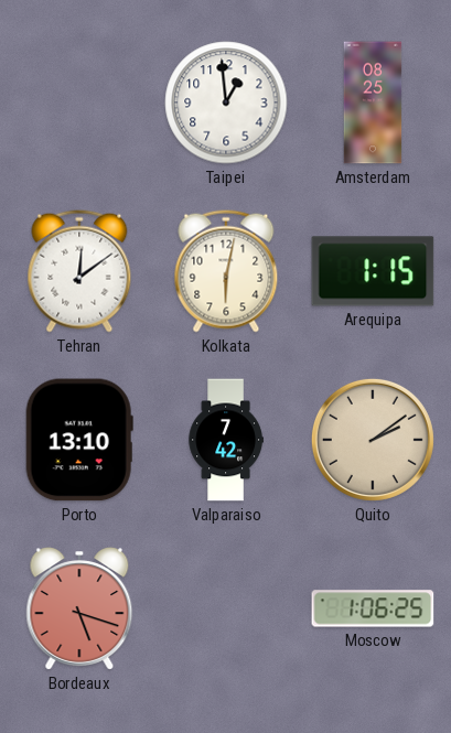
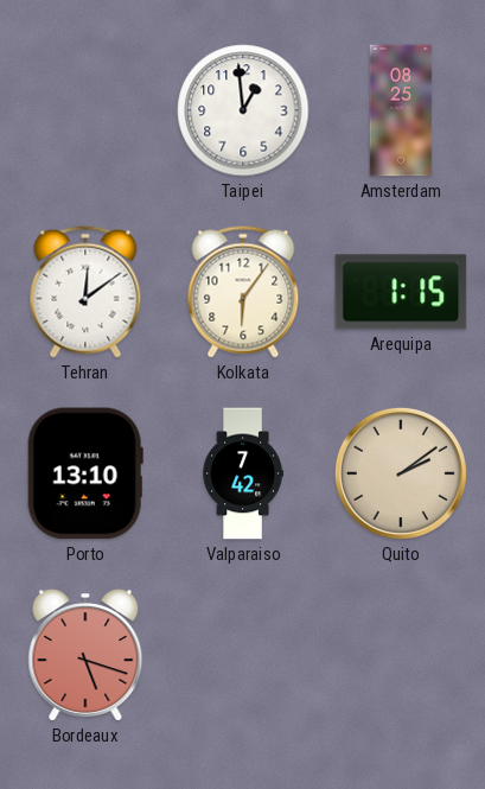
Kolkata: 6:02 -> 6:06
Moscow: 1:06 -> none
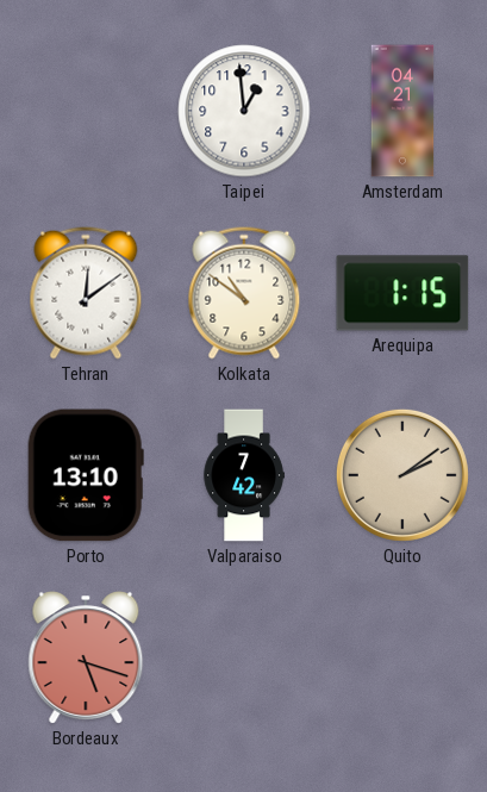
Amsterdam: 08:25 -> 04:21
Kolkata: 6:06 -> 10:51
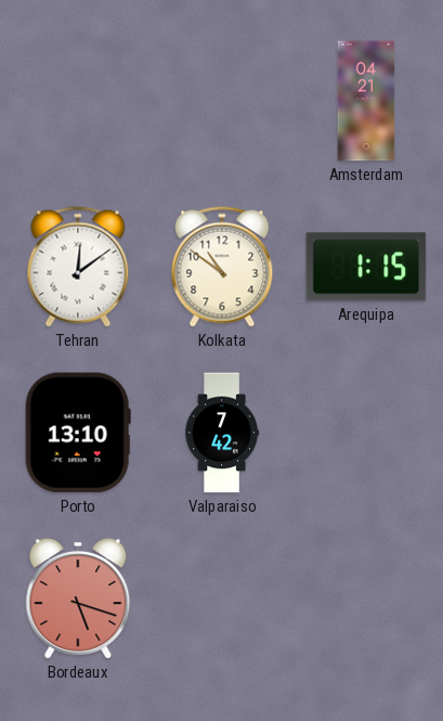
Taipei: 12:59 -> none
Quito: 2:09 -> none
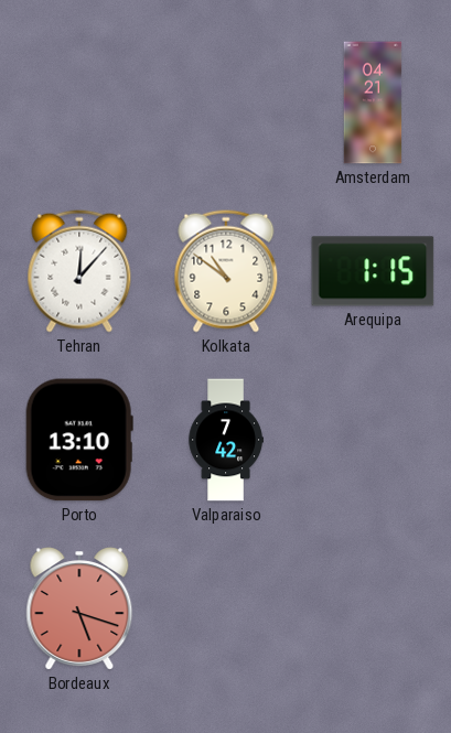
Tehran: 12:09 -> 12:07
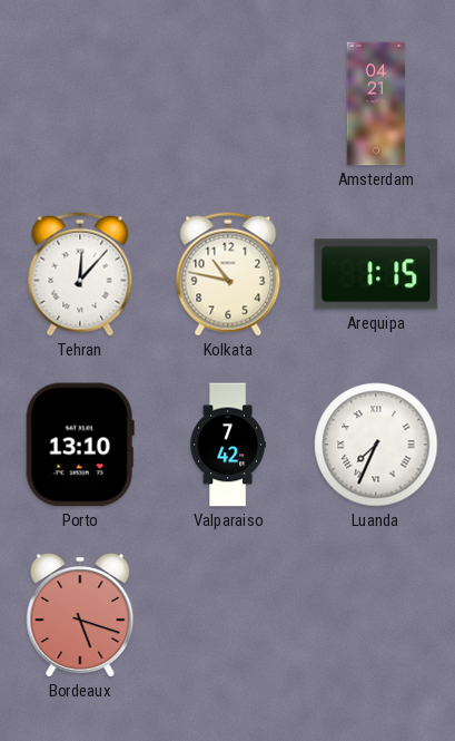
Kolkata: 10:51 -> 10:47
Luanda: none -> 7:34
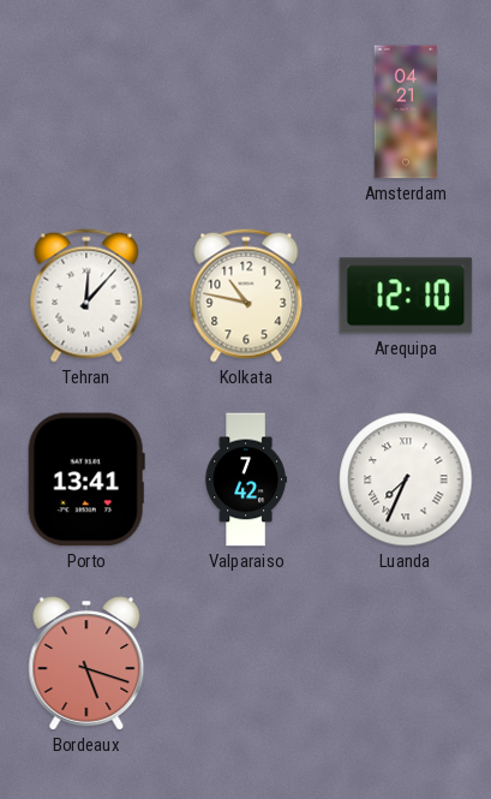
Arequipa: 1:15 -> 12:10
Porto: 13:10 -> 13:41
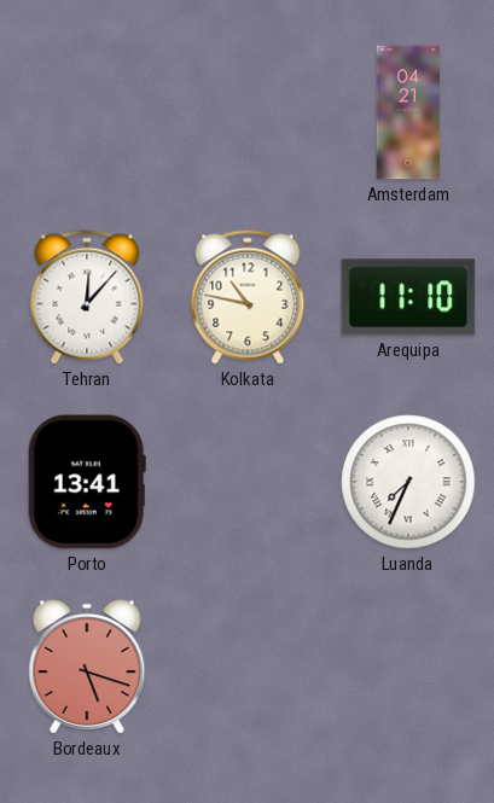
Arequipa: 12:10 -> 11:10
Valparaiso: 7:42 -> none
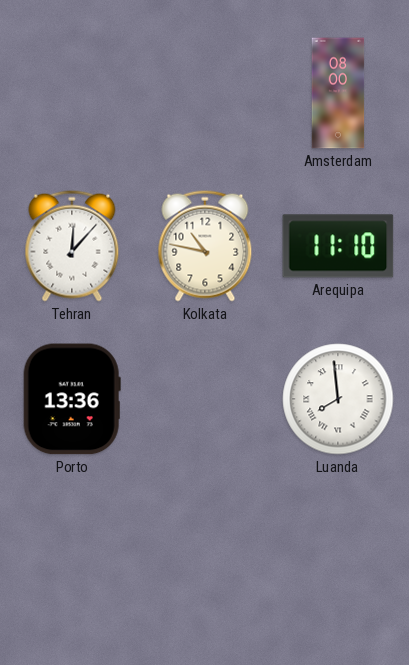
Amsterdam: 04:21 -> 08:00
Porto: 13:41 -> 13:36
Luanda: 7:34 -> 7:59
Bordeaux: 5:18 -> none
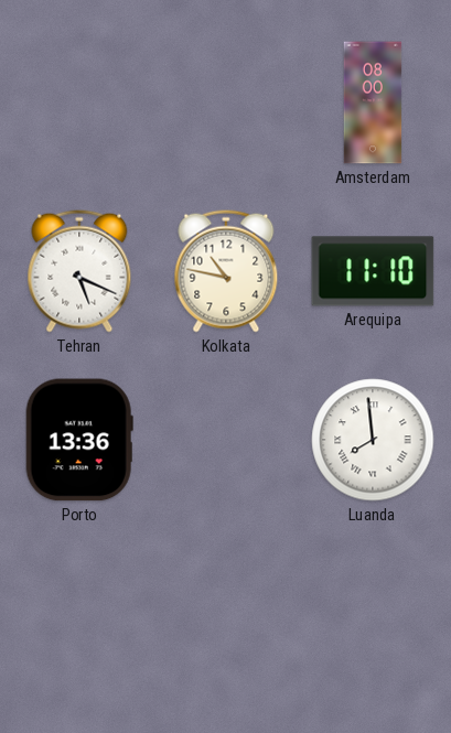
Tehran: 12:07 -> 5:19
